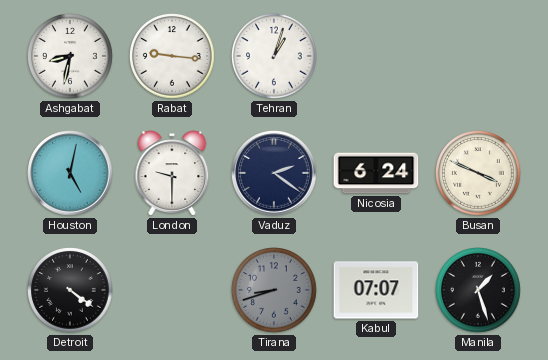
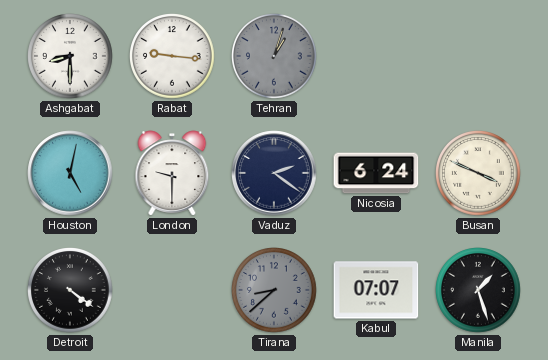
Ashgabat: 8:32 -> 8:30
Tehran dial: white -> grey
Tirana: 8:42 -> 8:38
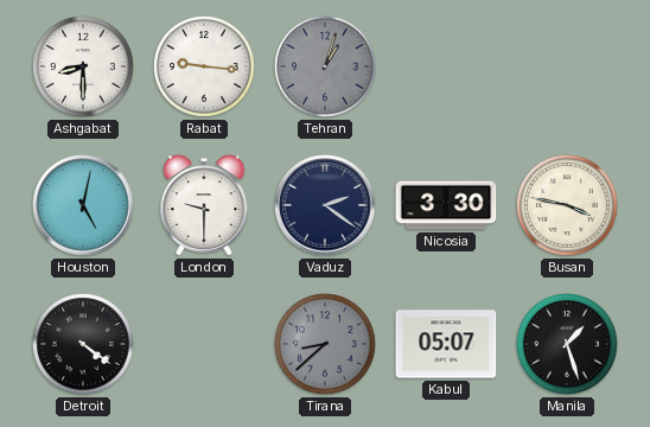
Nicosia: 6:24 -> 3:30
Busan: 3:49 -> 3:47
Kabul: 07:07 -> 05:07
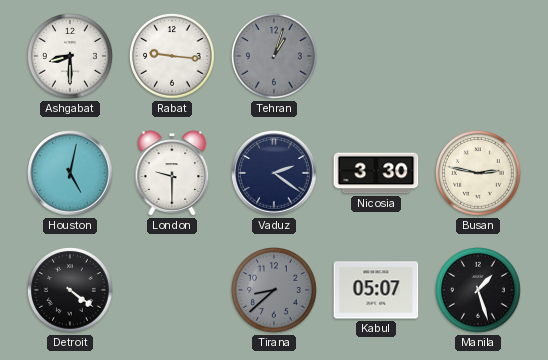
Busan: 3:47 -> 2:47
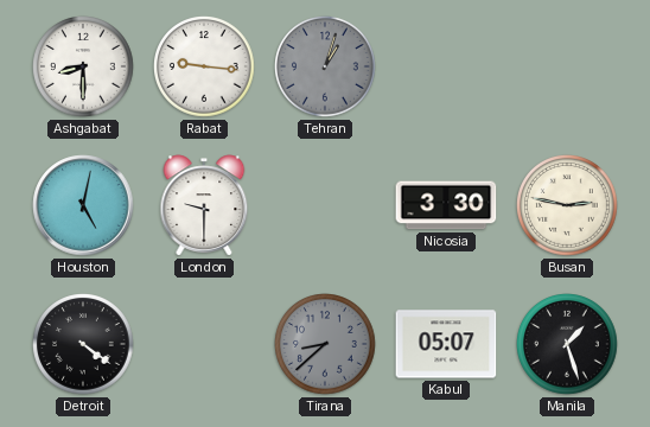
Vaduz: 2:21 -> none
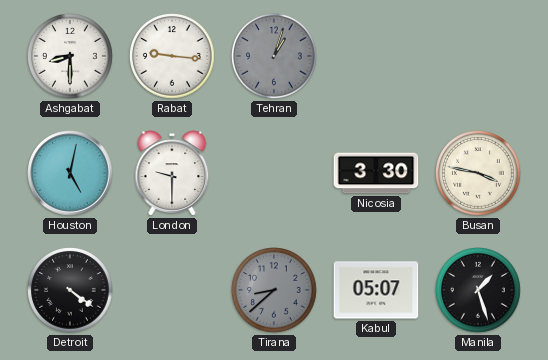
Busan: 2:47 -> 3:47
